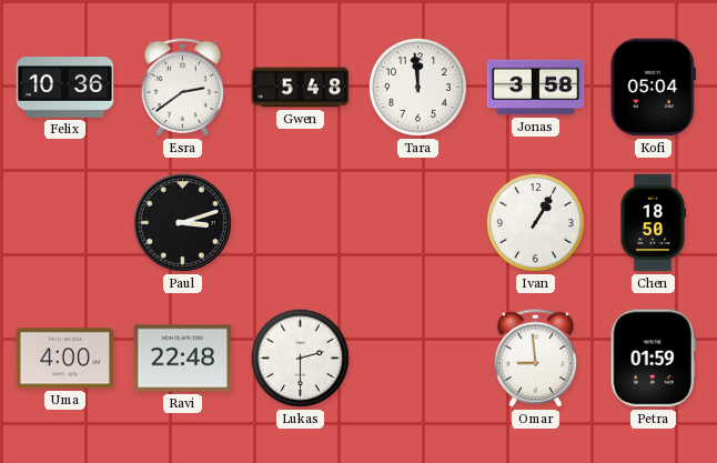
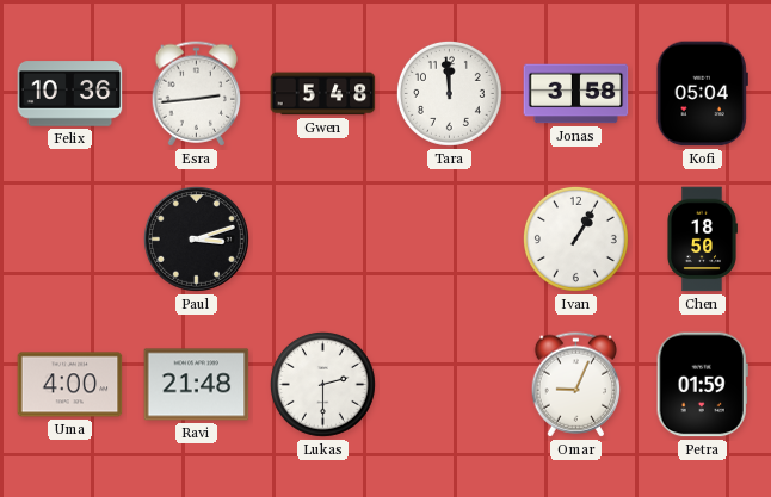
Esra: 2:39 -> 2:44
Ravi: 22:48 -> 21:48
Omar: 8:59 -> 9:04
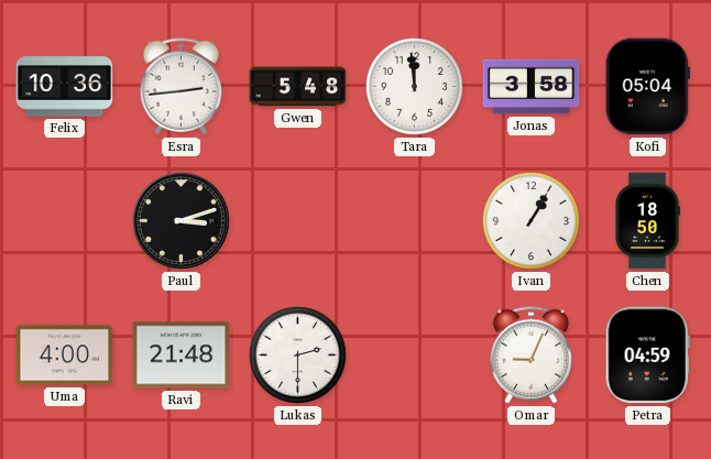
Petra: 01:59 -> 04:59
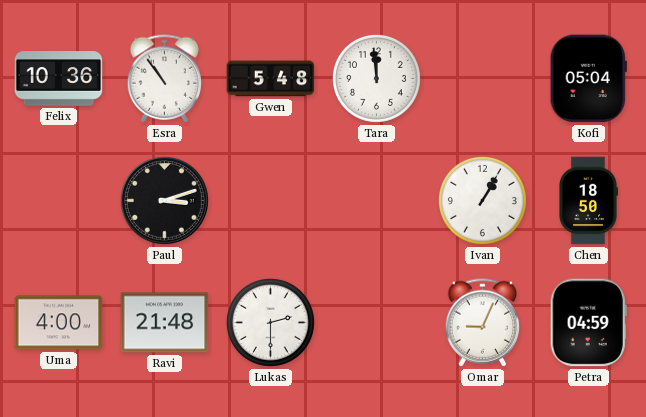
Esra: 2:44 -> 10:54
Jonas: 3:58 -> none
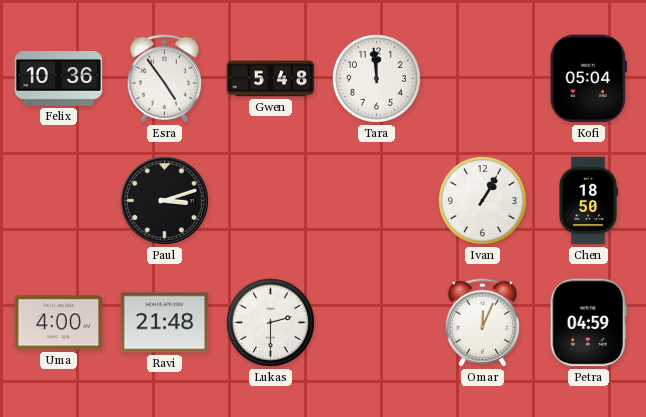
Esra: 10:54 -> 4:54
Omar: 9:04 -> 12:04
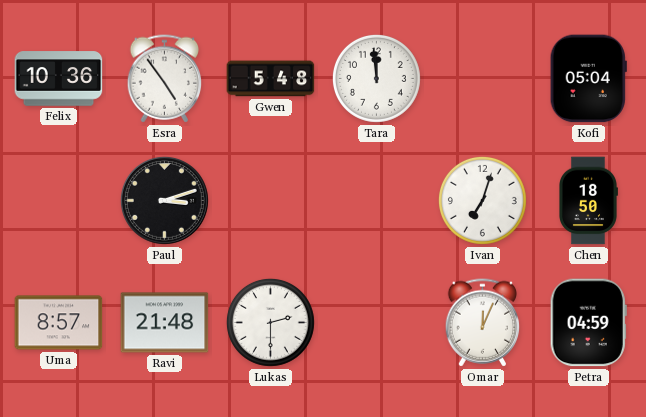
Ivan: 1:05 -> 7:03
Uma: 4:00 -> 8:57
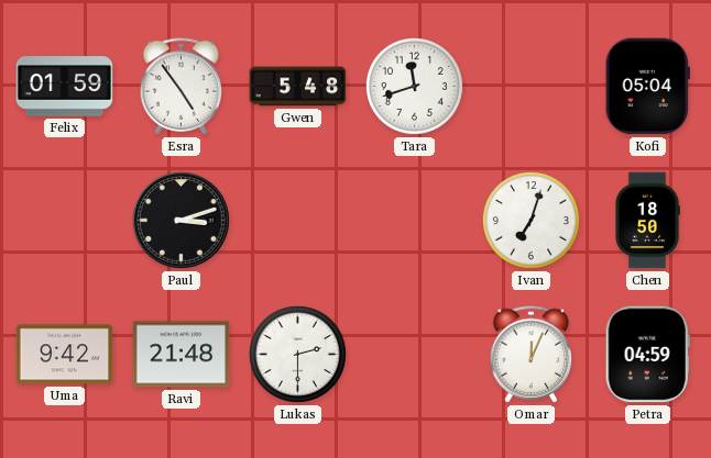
Felix: 10:36 -> 01:59
Tara: 11:59 -> 11:42
Uma: 8:57 -> 9:42
